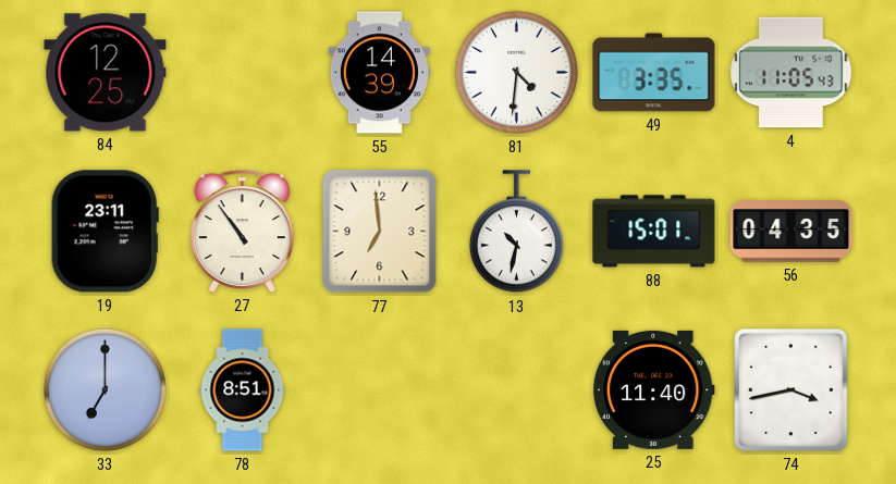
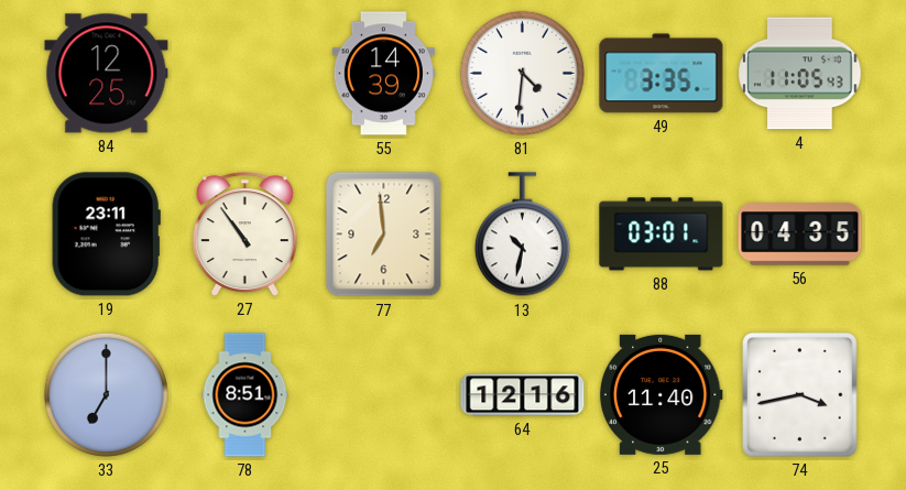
88: 15:01 -> 03:01
64: none -> 12:16
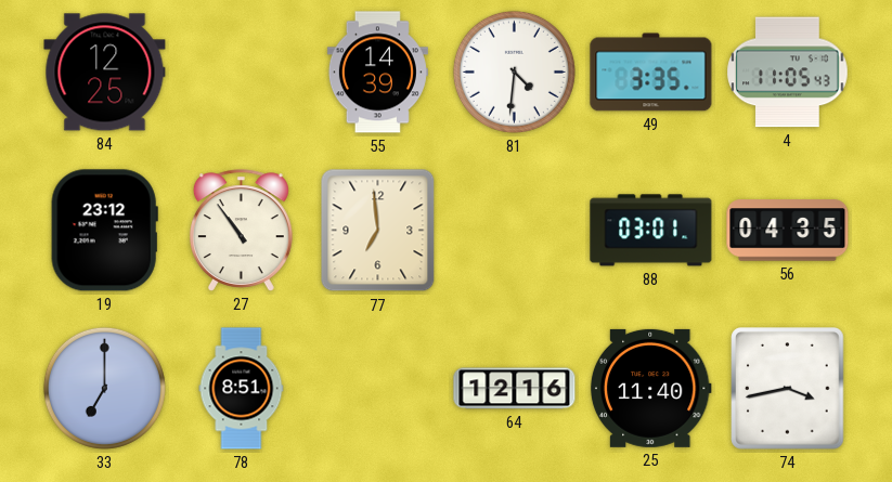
19: 23:11 -> 23:12
13: 10:32 -> none
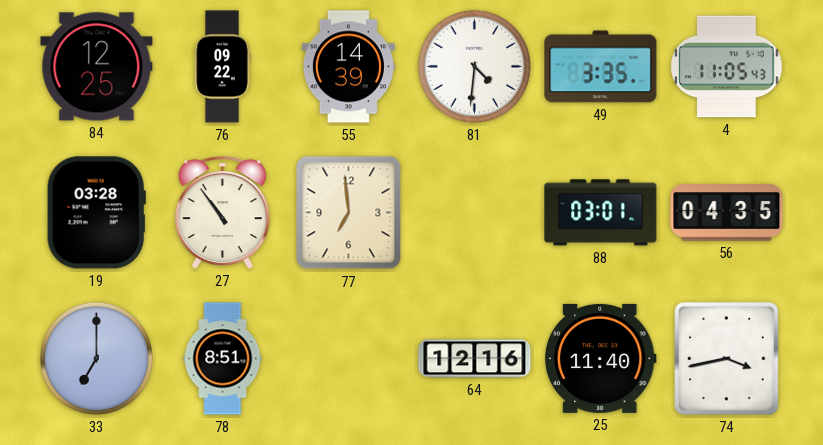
76: none -> 09:22
19: 23:12 -> 03:28
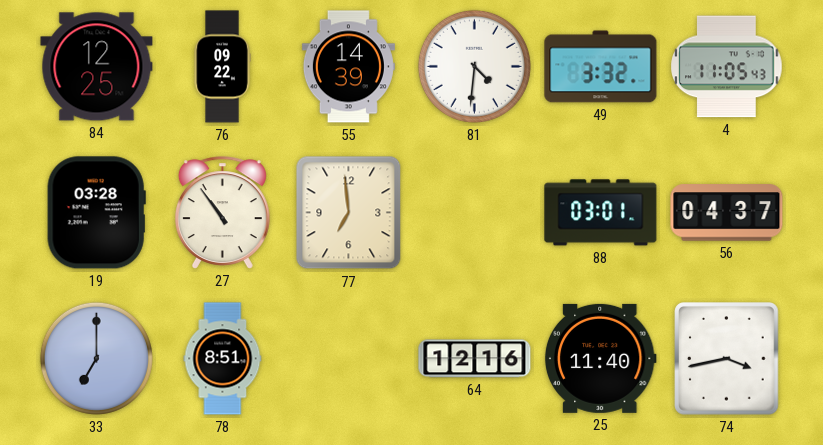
49: 3:35 -> 3:32
56: 04:35 -> 04:37
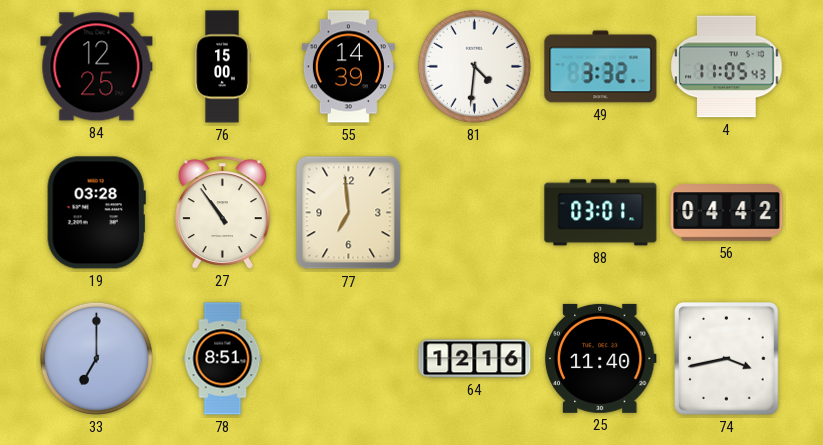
76: 09:22 -> 15:00
56: 04:37 -> 04:42
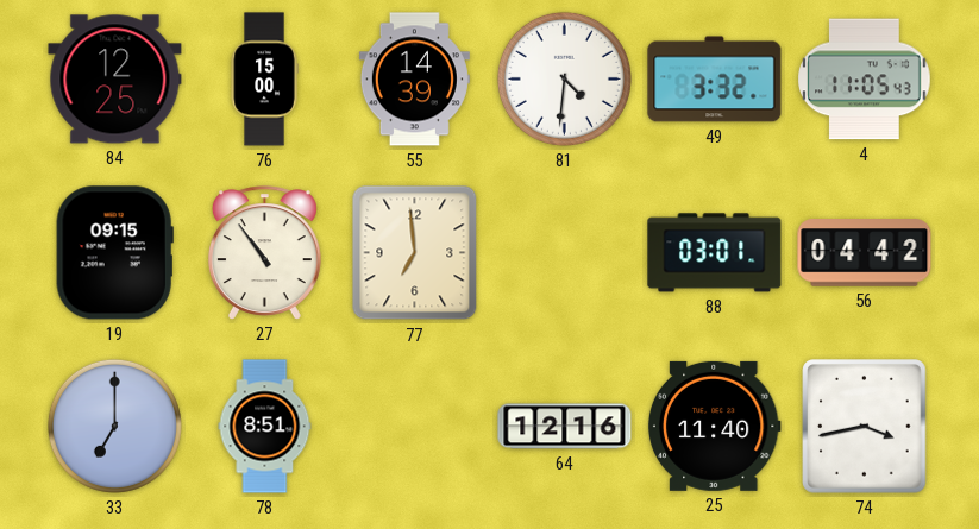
19: 03:28 -> 09:15
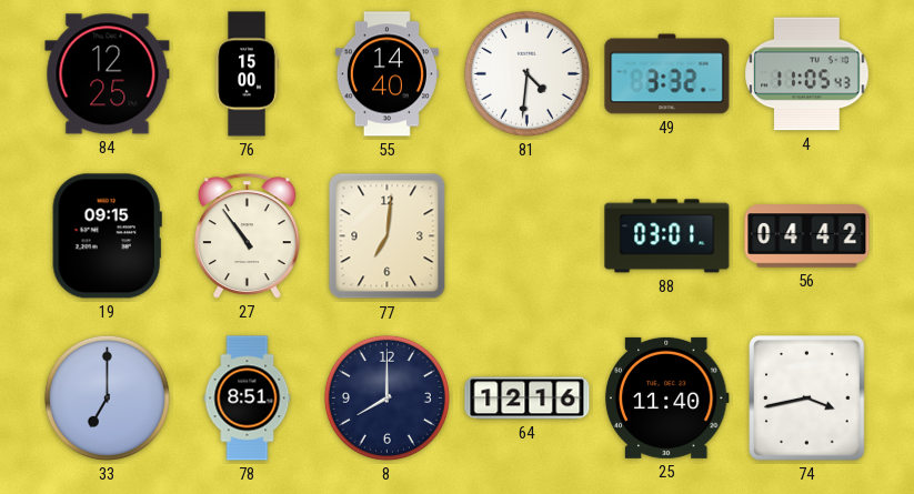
55: 14:39 -> 14:40
77: 6:59 -> 7:01
8: none -> 8:00
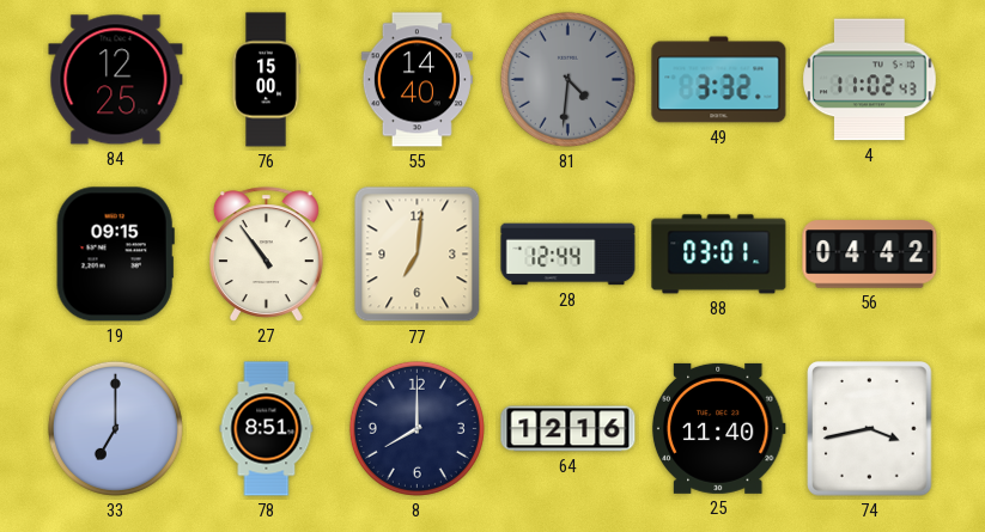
81 dial: white -> grey
4: 11:05 -> 11:02
28: none -> 12:44
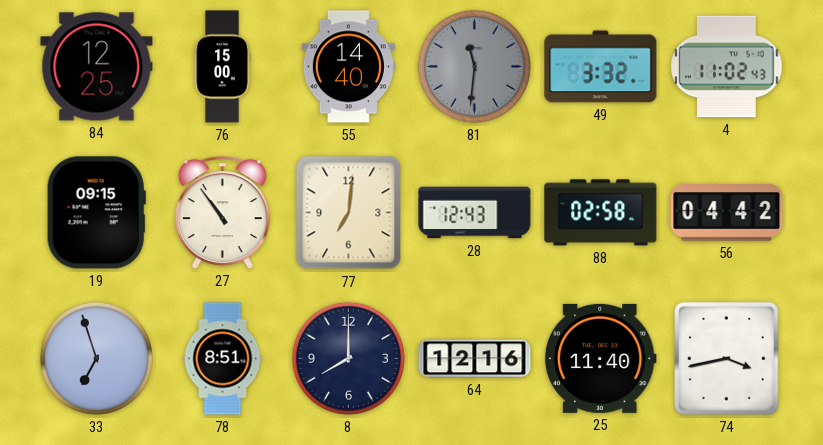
81: 4:31 -> 11:31
28: 12:44 -> 12:43
88: 03:01 -> 02:58
33: 7:00 -> 6:57
